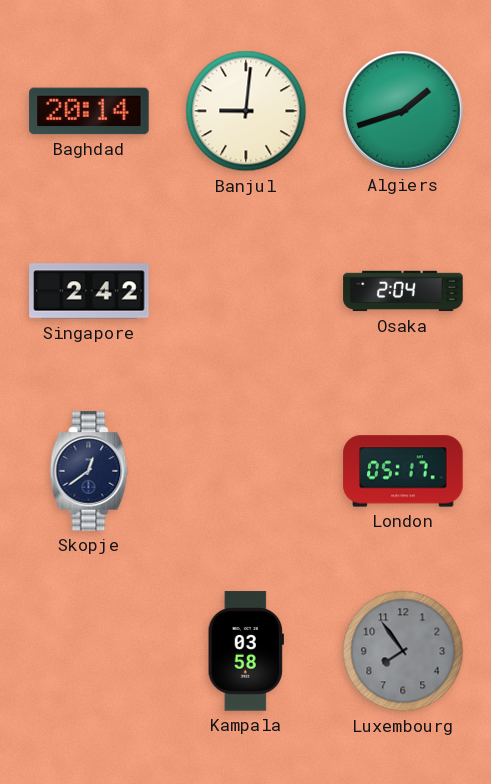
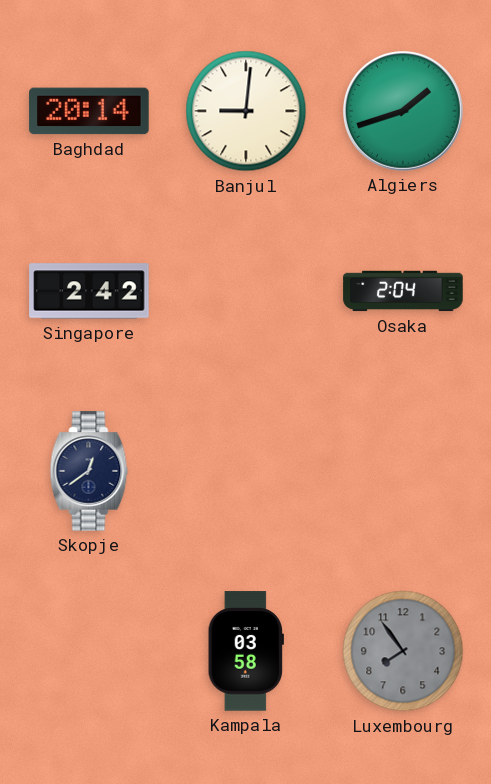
London: 05:17 -> none
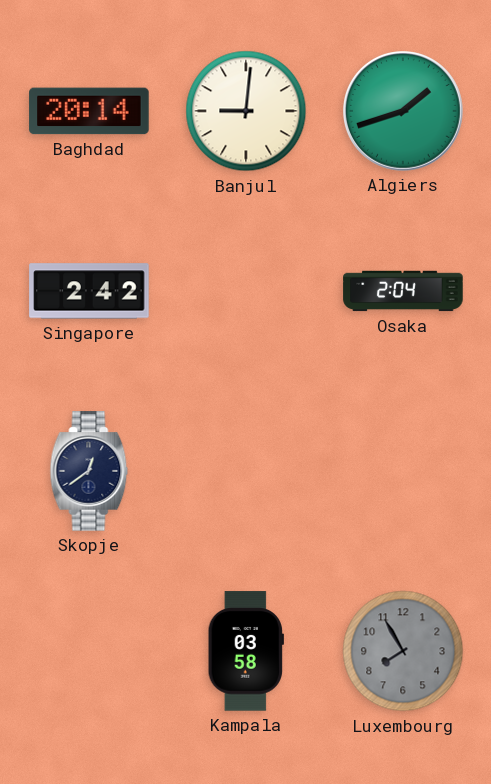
Luxembourg: 7:54 -> 7:55
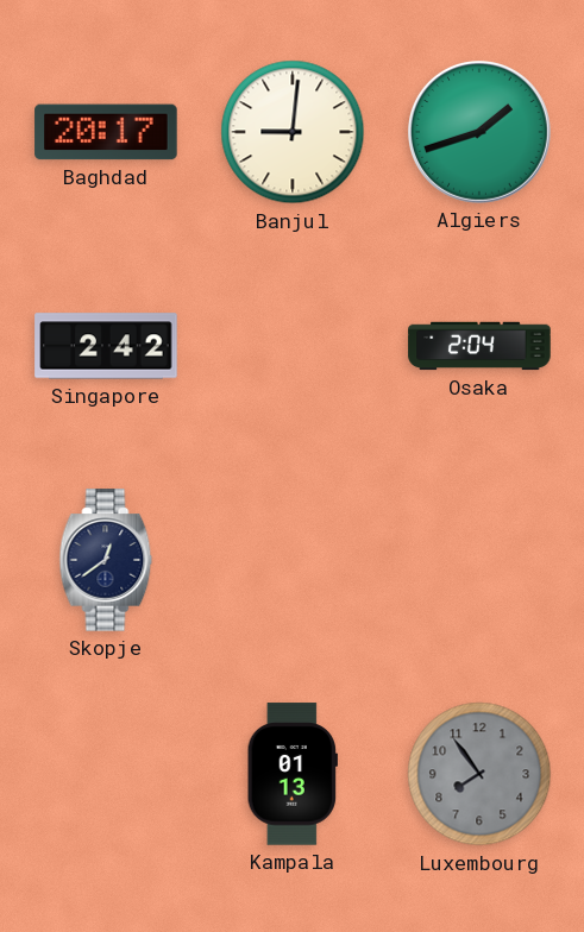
Baghdad: 20:14 -> 20:17
Kampala: 03:58 -> 01:13
Luxembourg: 7:55 -> 7:54
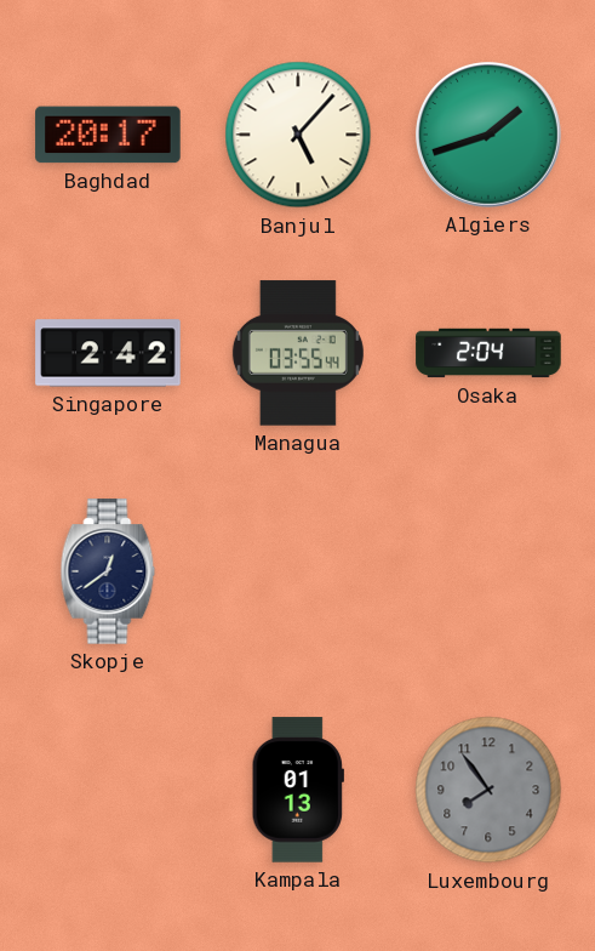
Banjul: 9:01 -> 5:07
Managua: none -> 03:55
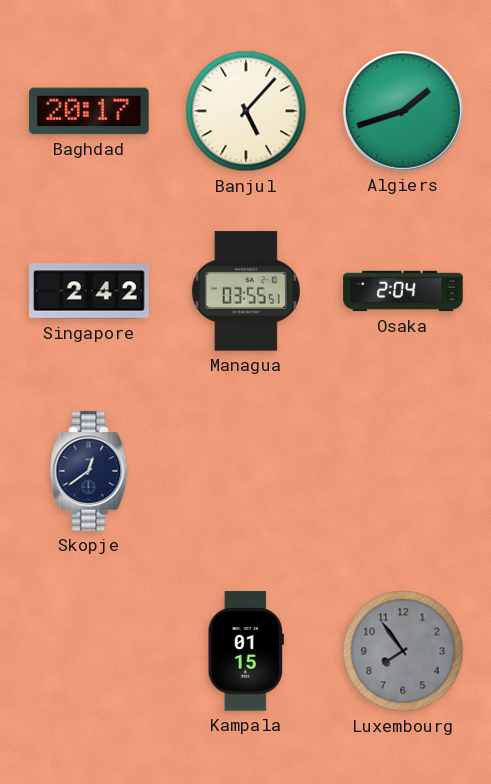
Managua: 03:55:44 -> 03:55:51
Kampala: 01:13 -> 01:15
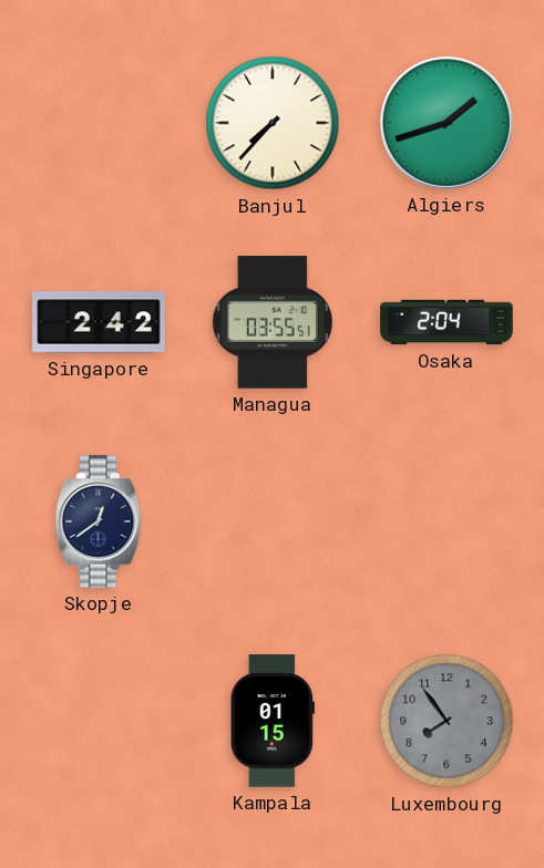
Baghdad: 20:17 -> none
Banjul: 5:07 -> 7:37
